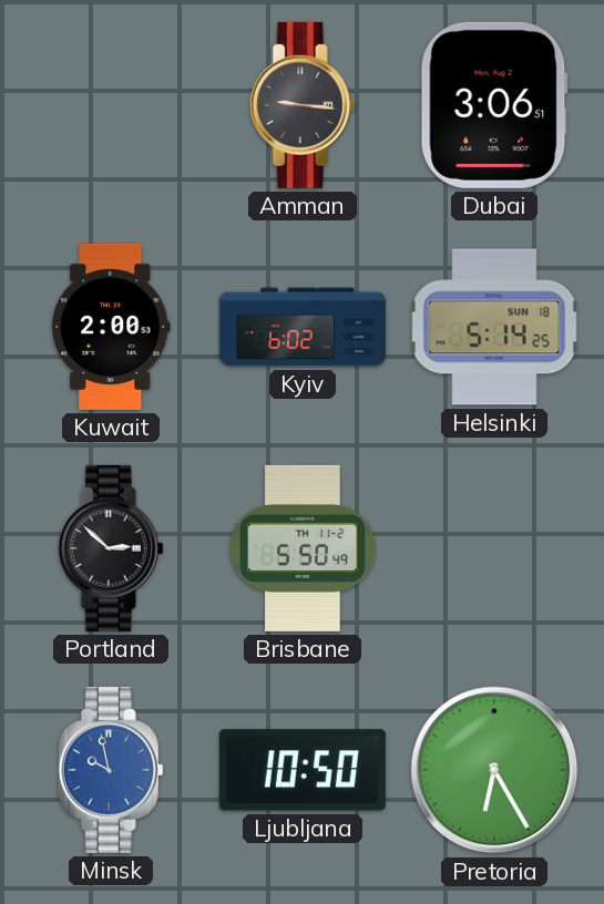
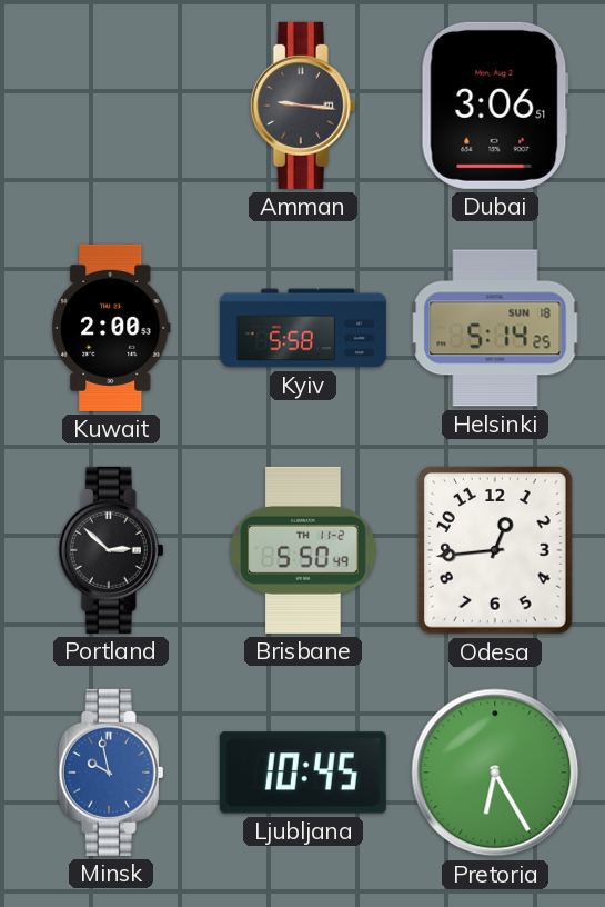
Kyiv: 6:02 -> 5:58
Odesa: none -> 12:44
Ljubljana: 10:50 -> 10:45
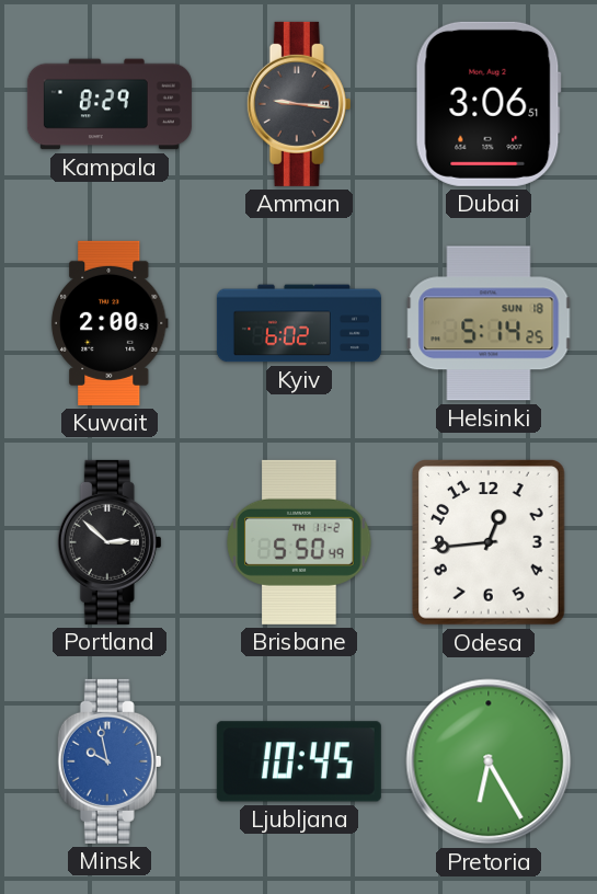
Kampala: none -> 8:29
Kyiv: 5:58 -> 6:02
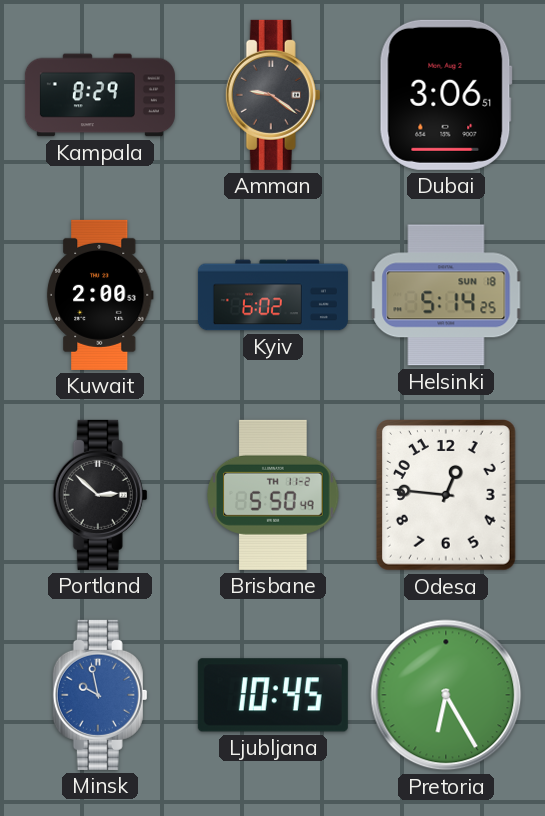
Amman: 9:16 -> 9:21
Odesa: 12:44 -> 12:46
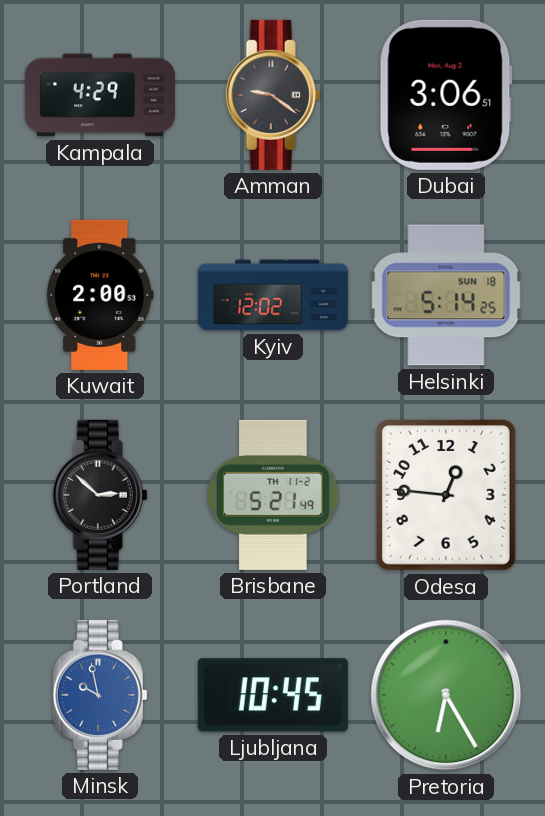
Kampala: 8:29 -> 4:29
Kyiv: 6:02 -> 12:02
Brisbane: 5:50 -> 5:21
